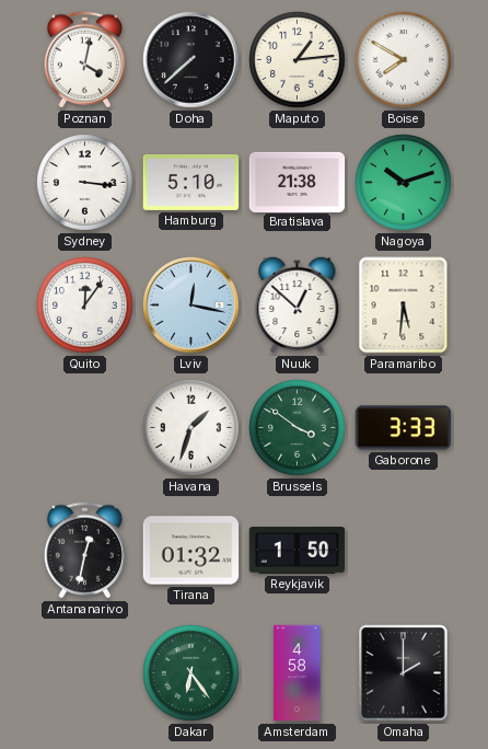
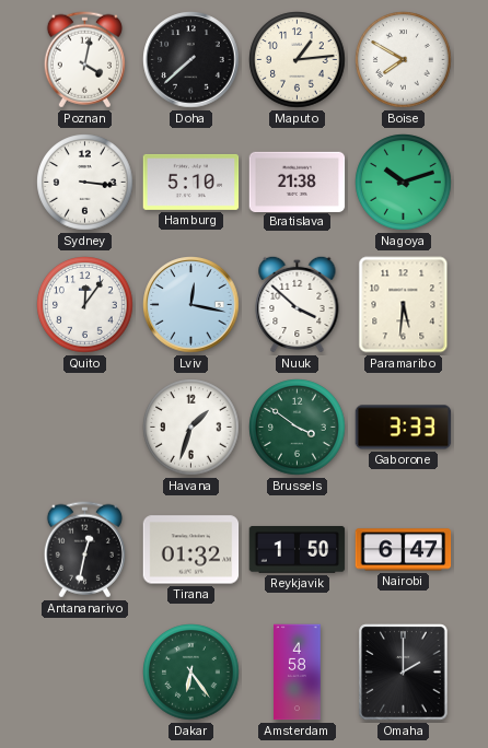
Nuuk: 12:52 -> 3:52
Nairobi: none -> 6:47
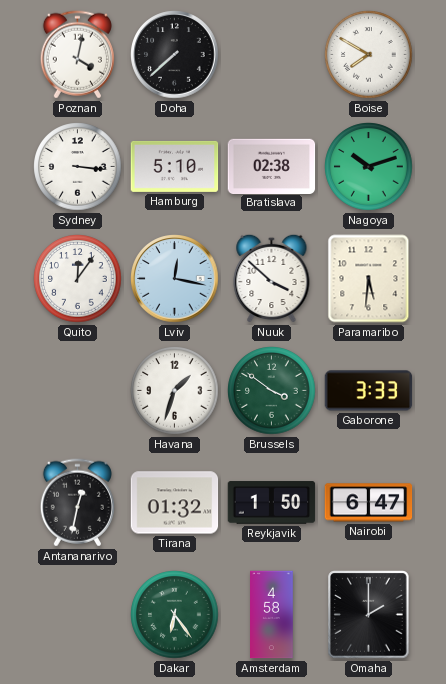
Maputo: 1:14 -> none
Bratislava: 21:38 -> 02:38
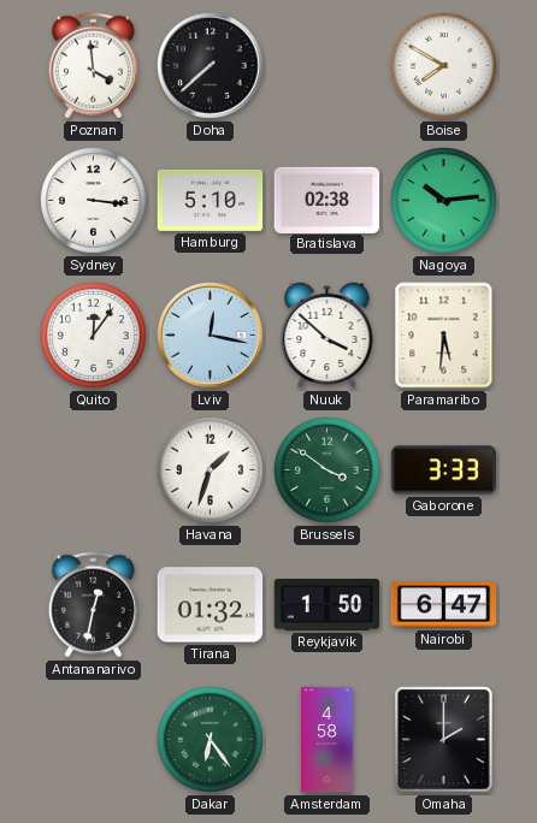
Poznan: 4:02 -> 3:59
Nagoya: 10:12 -> 10:14
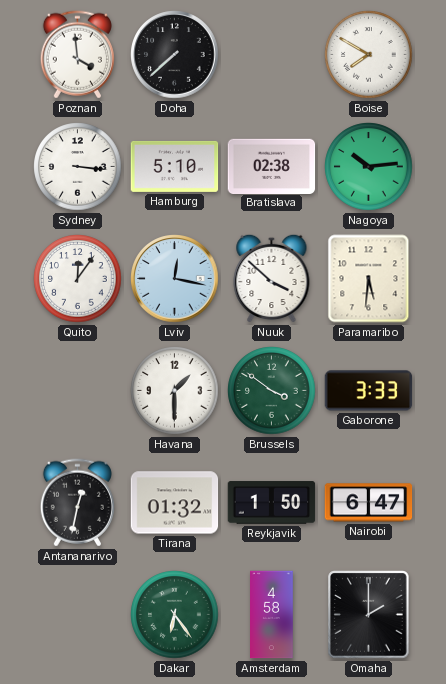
Havana: 1:33 -> 1:30
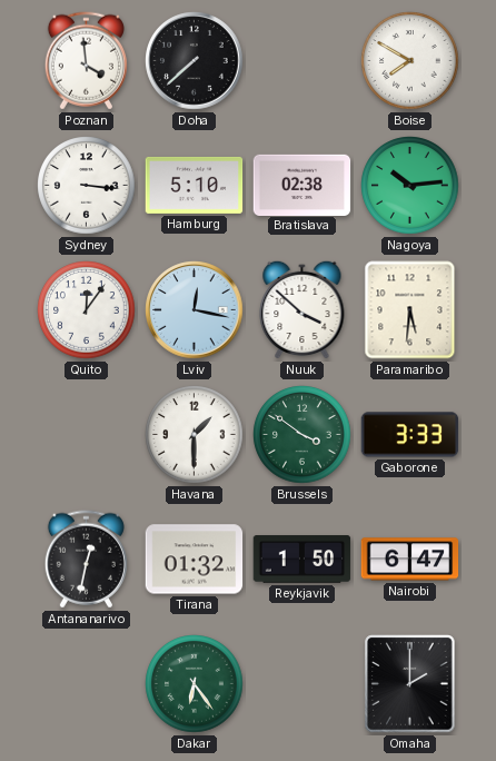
Amsterdam: 4:58 -> none
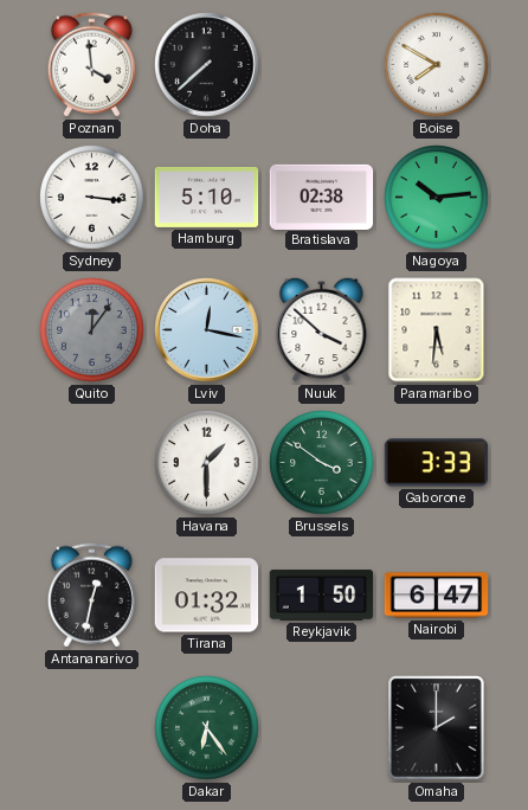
Quito dial: white -> grey
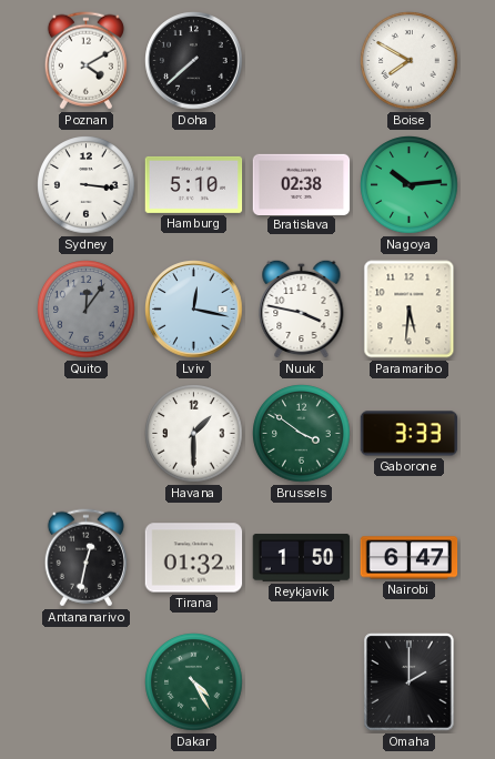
Poznan: 3:59 -> 4:10
Nuuk: 3:52 -> 3:47
Dakar: 6:24 -> 4:25
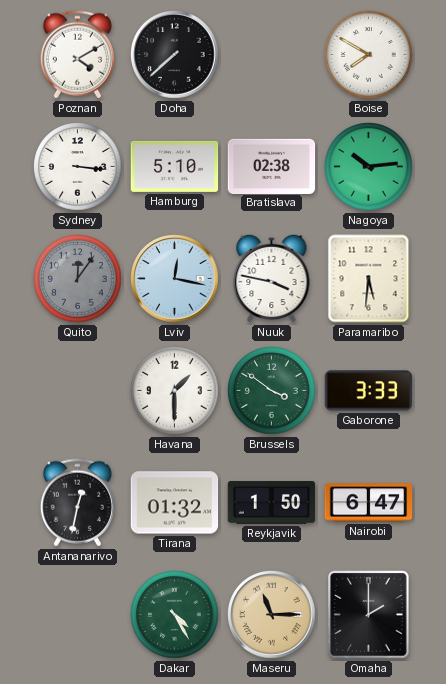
Maseru: none -> 11:15
